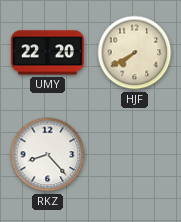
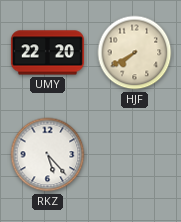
RKZ: 8:23 -> 5:23
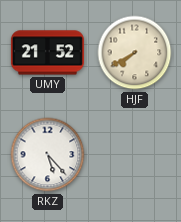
UMY: 22:20 -> 21:52
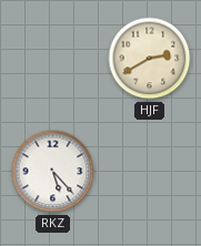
UMY: 21:52 -> none
HJF: 7:40 -> 2:40
